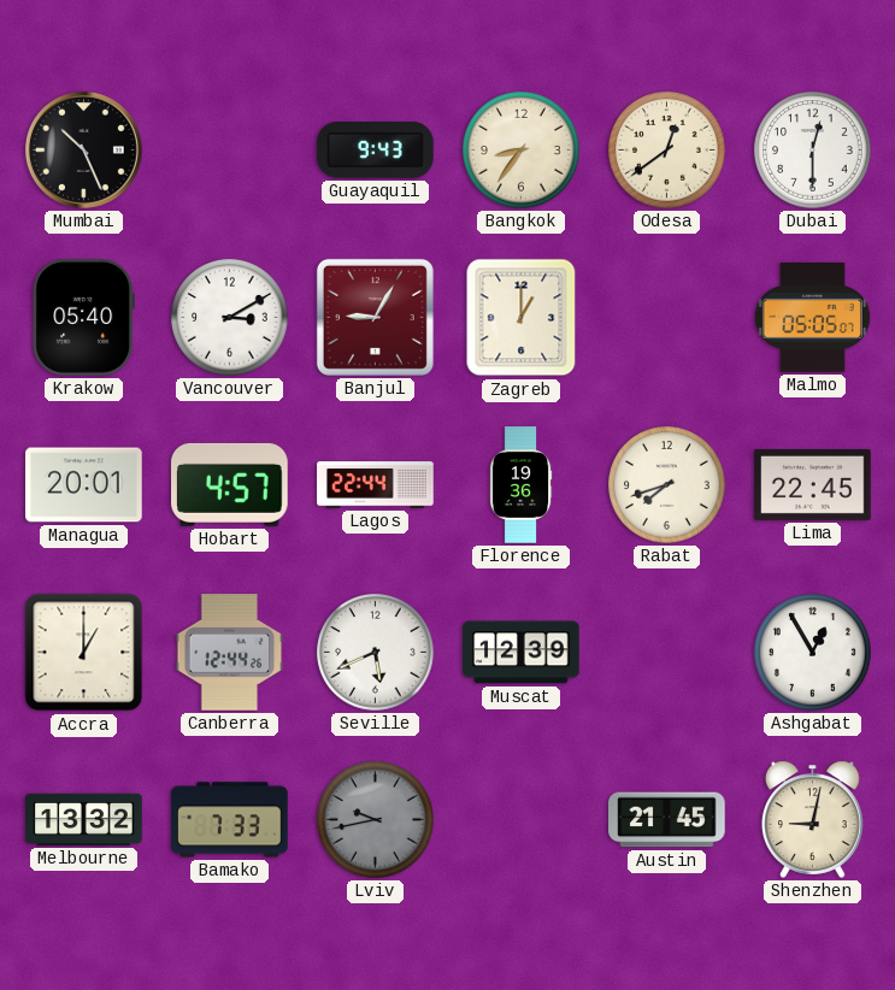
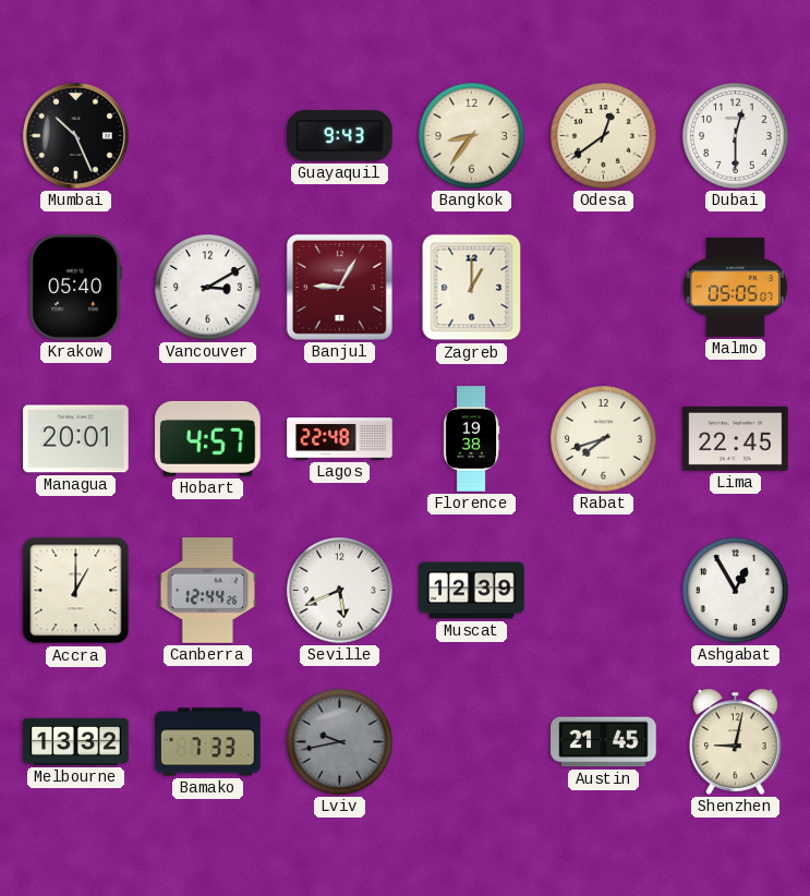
Lagos: 22:44 -> 22:48
Florence: 19:36 -> 19:38
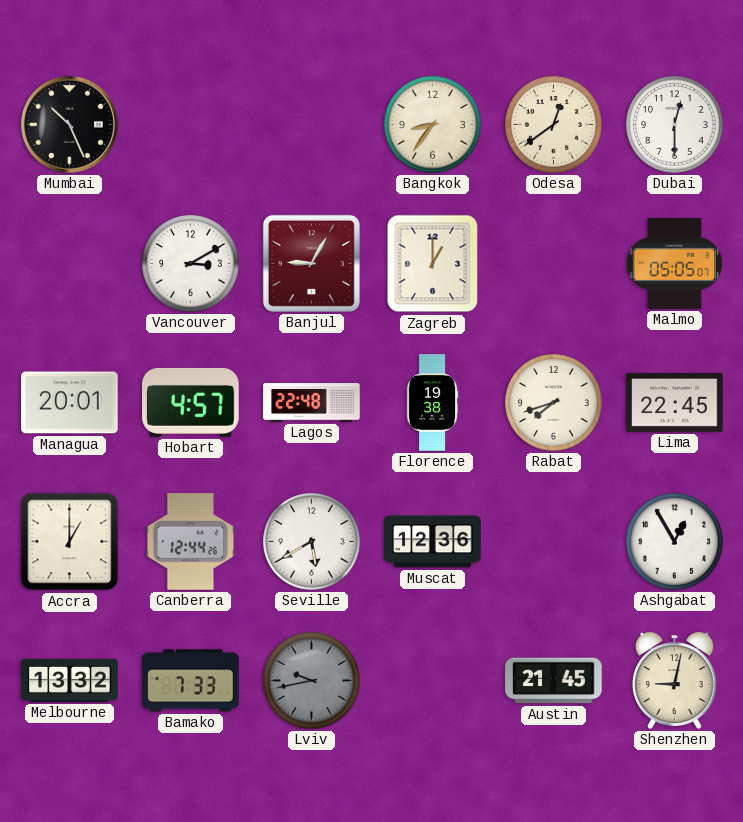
Guayaquil: 9:43 -> none
Krakow: 05:40 -> none
Seville: 5:41 -> 5:40
Muscat: 12:39 -> 12:36
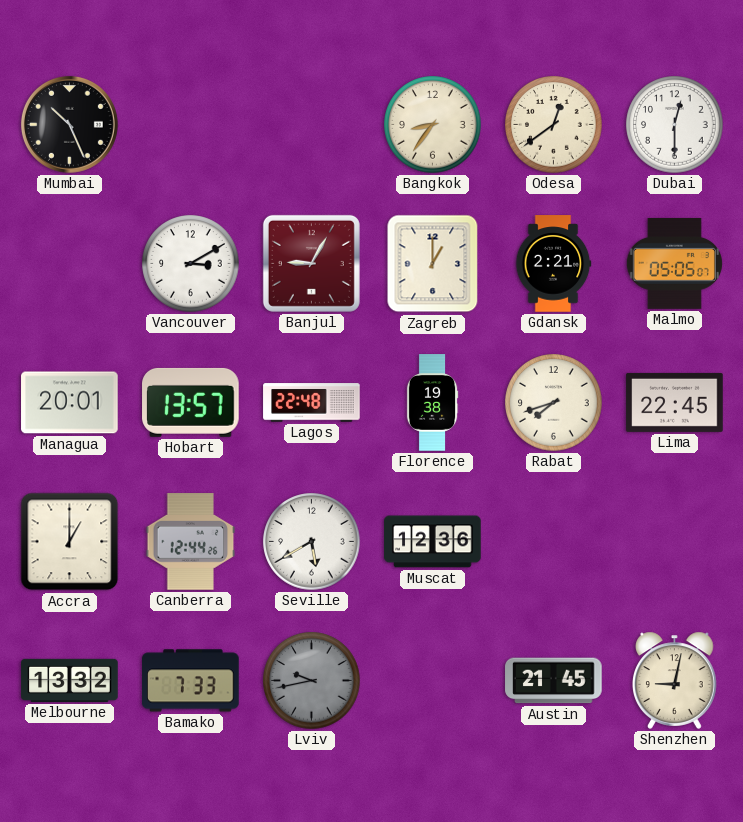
Gdansk: none -> 2:21
Hobart: 4:57 -> 13:57
Ashgabat: 12:55 -> none
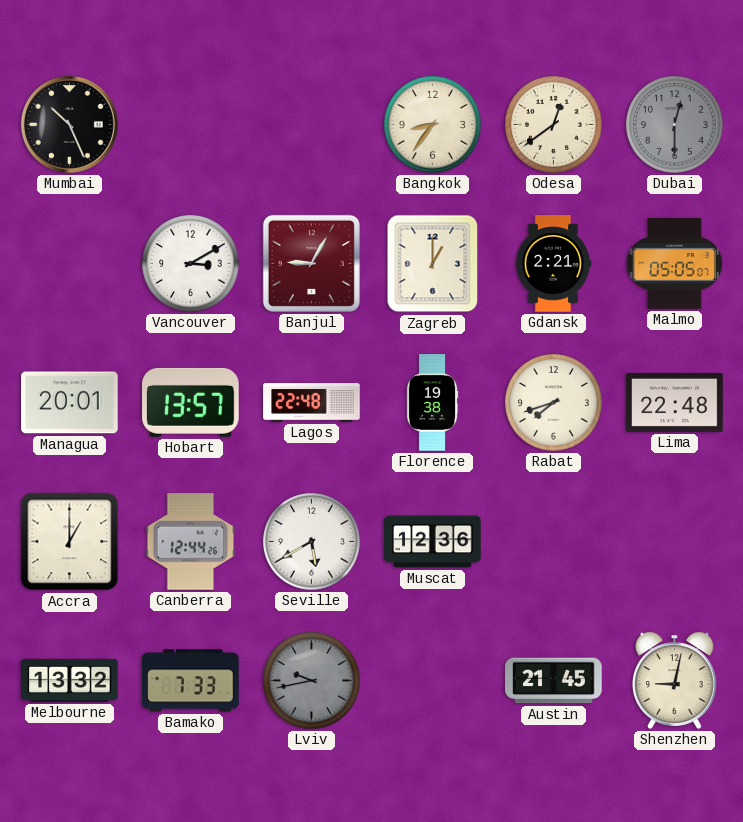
Dubai dial: white -> grey
Lima: 22:45 -> 22:48
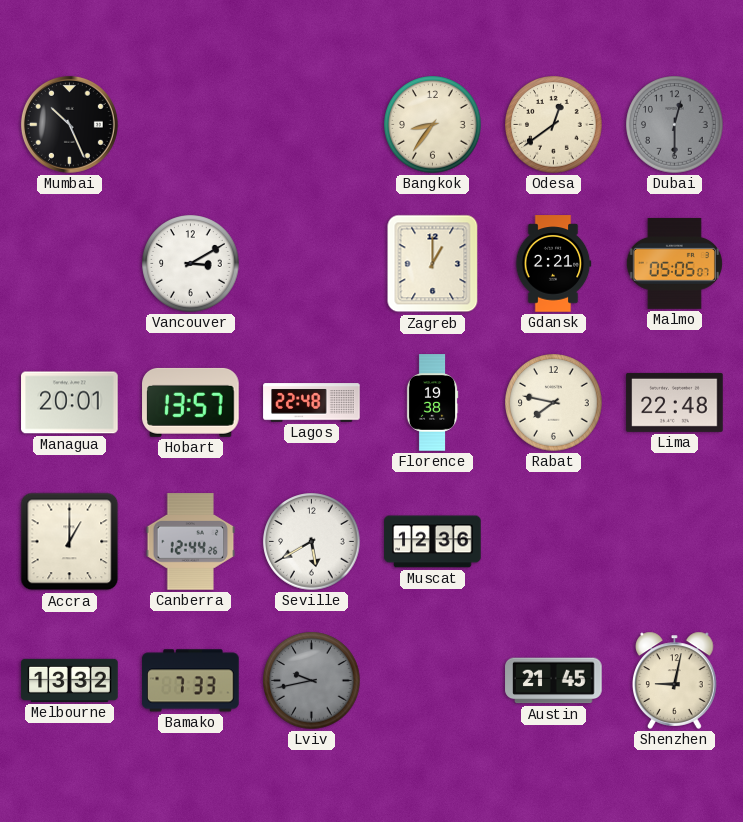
Banjul: 9:05 -> none
Rabat: 7:42 -> 7:47
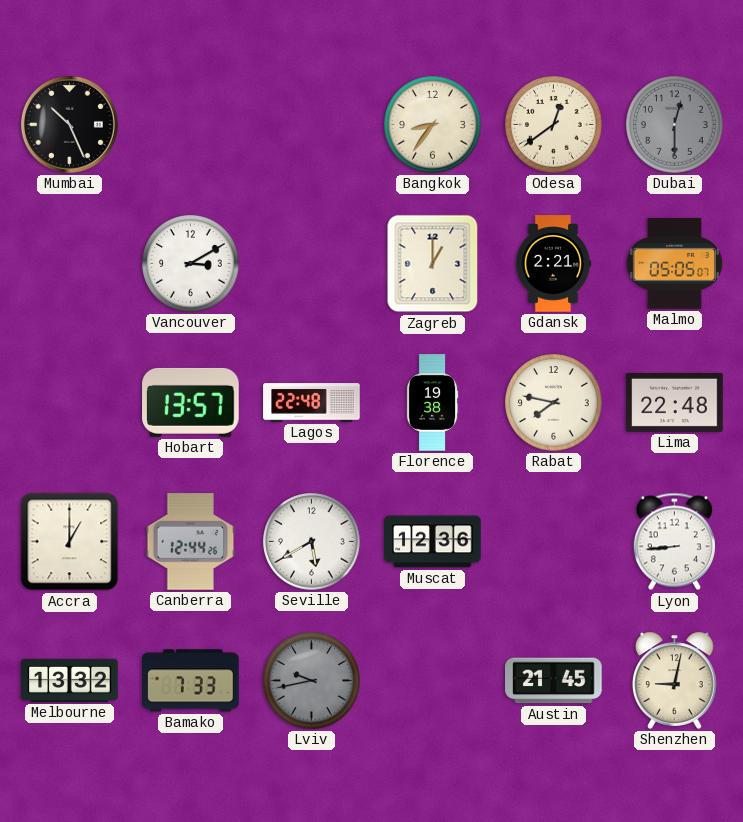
Managua: 20:01 -> none
Lyon: none -> 8:44
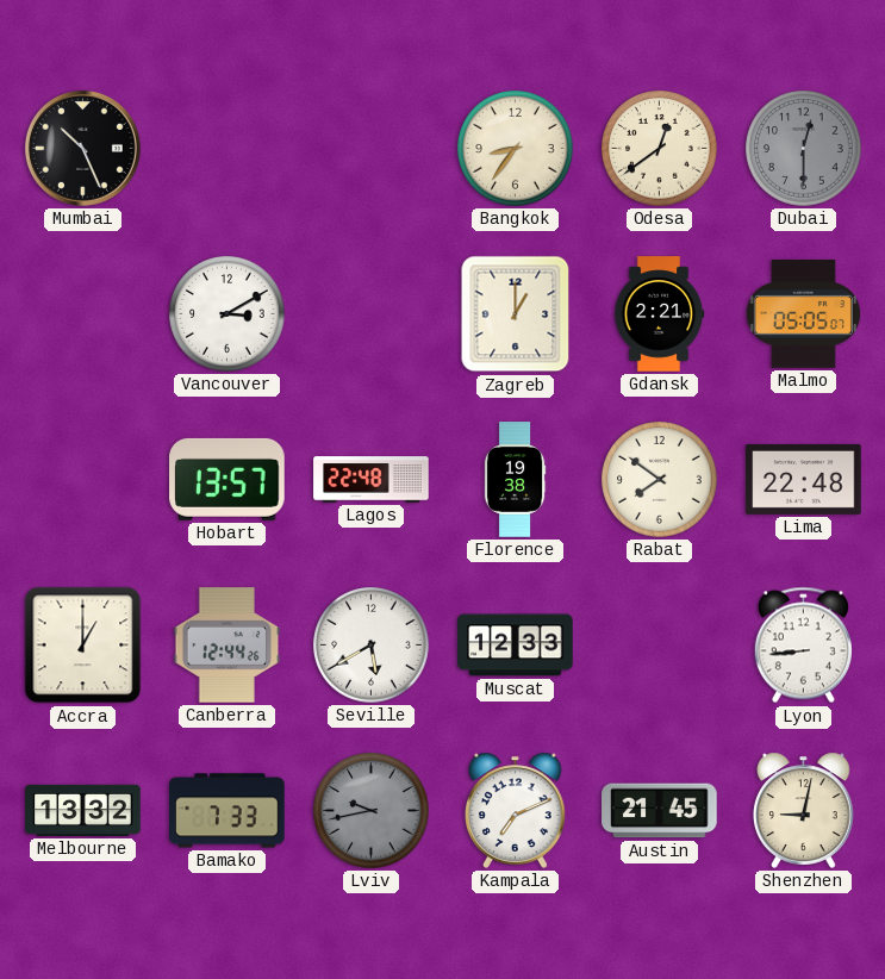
Rabat: 7:47 -> 7:51
Muscat: 12:36 -> 12:33
Kampala: none -> 7:11
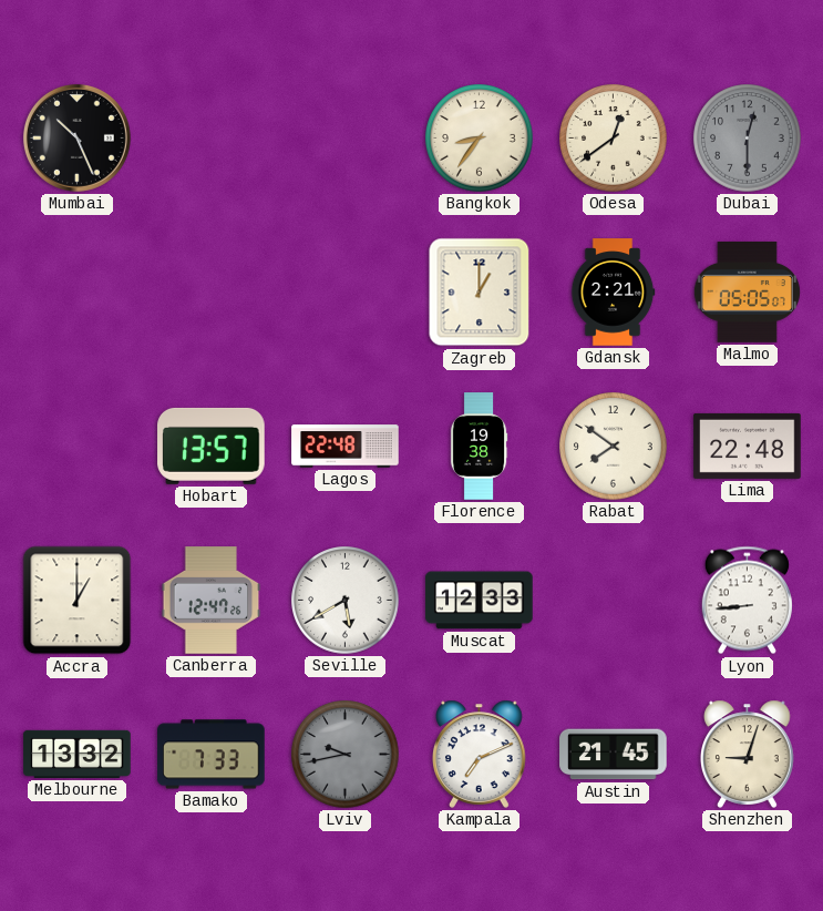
Vancouver: 3:10 -> none
Canberra: 12:44 -> 12:47
Shenzhen: 9:02 -> 9:03
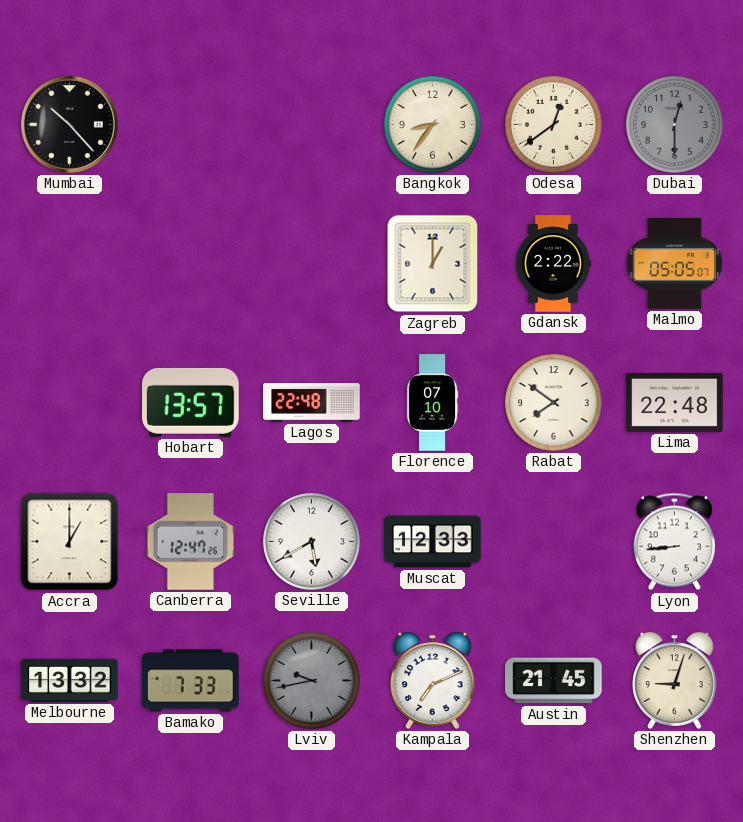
Mumbai: 10:26 -> 10:23
Gdansk: 2:21 -> 2:22
Florence: 19:38 -> 07:10
